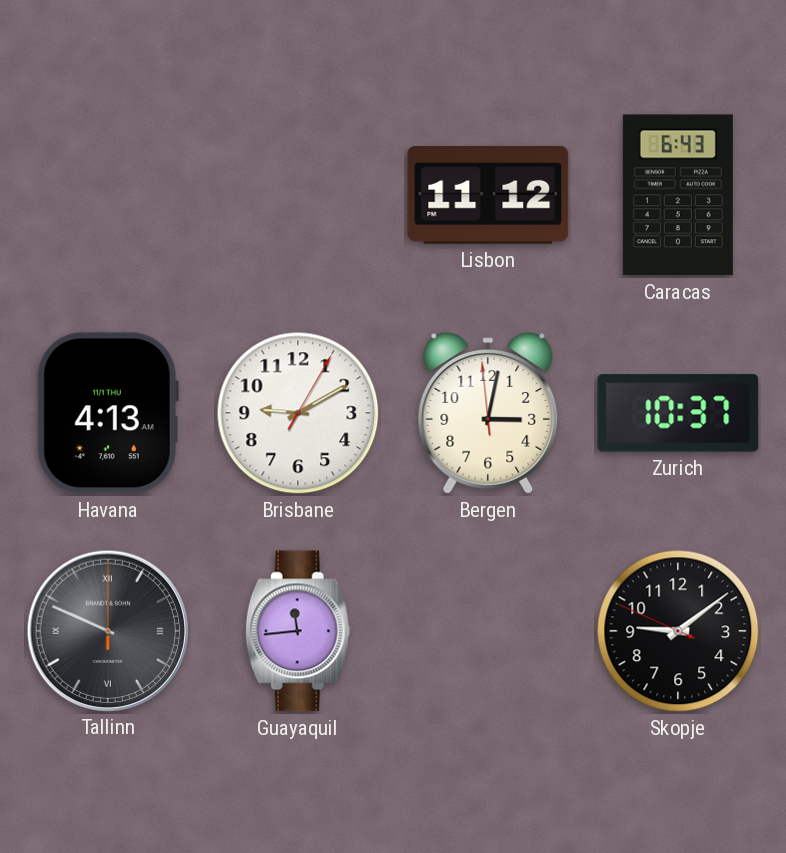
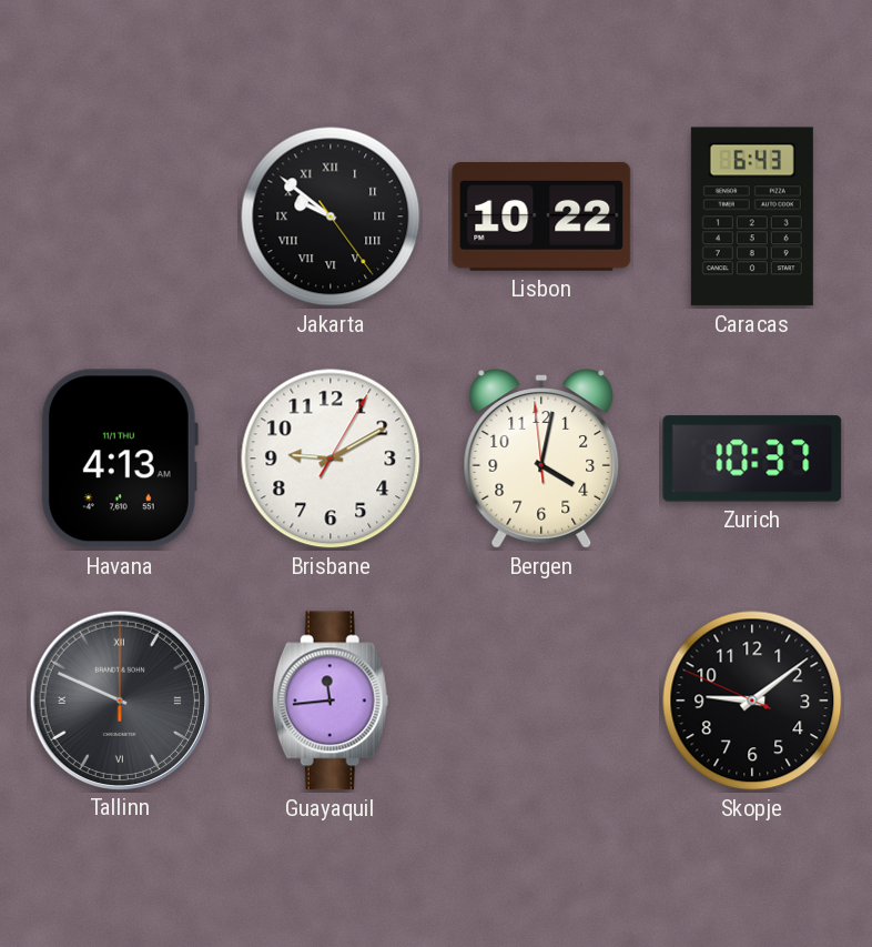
Jakarta: none -> 9:51
Lisbon: 11:12 -> 10:22
Bergen: 3:01 -> 4:01
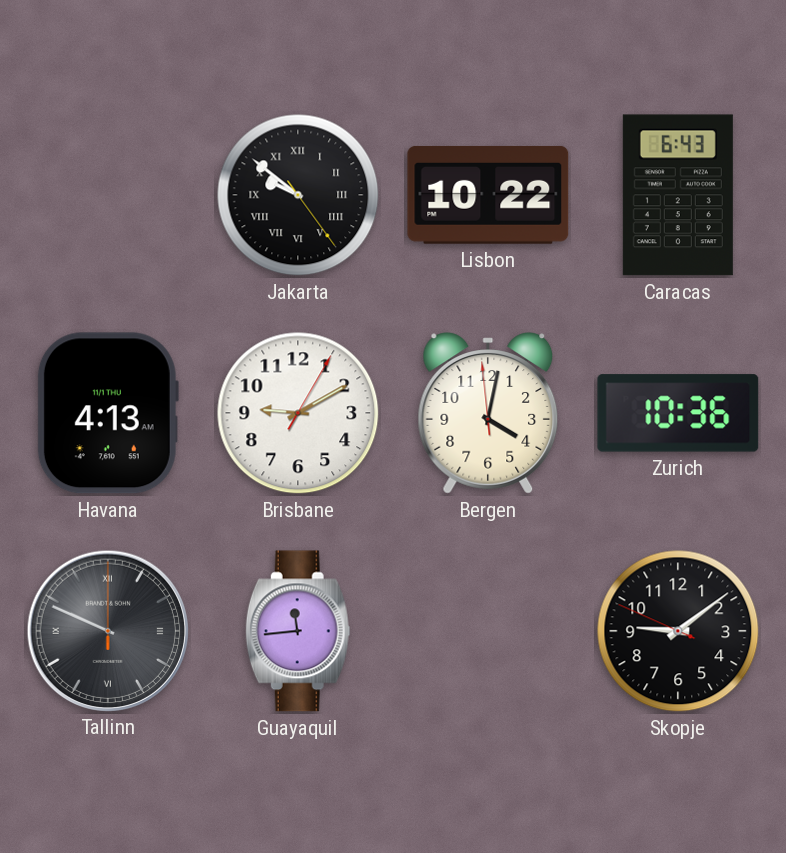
Zurich: 10:37 -> 10:36
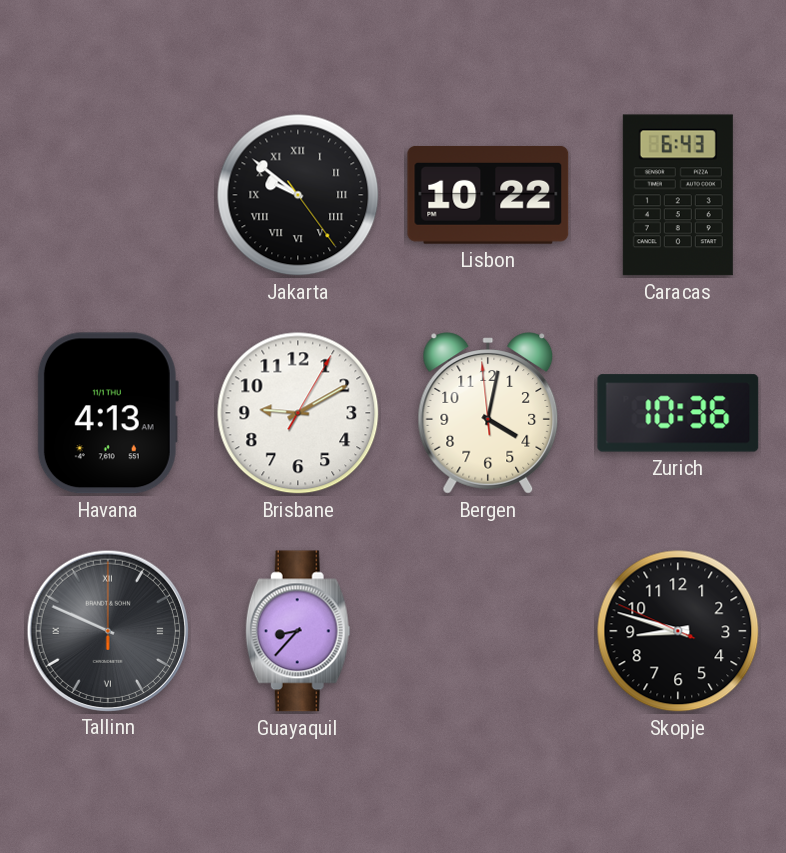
Guayaquil: 11:44 -> 8:37
Skopje: 9:08 -> 8:47
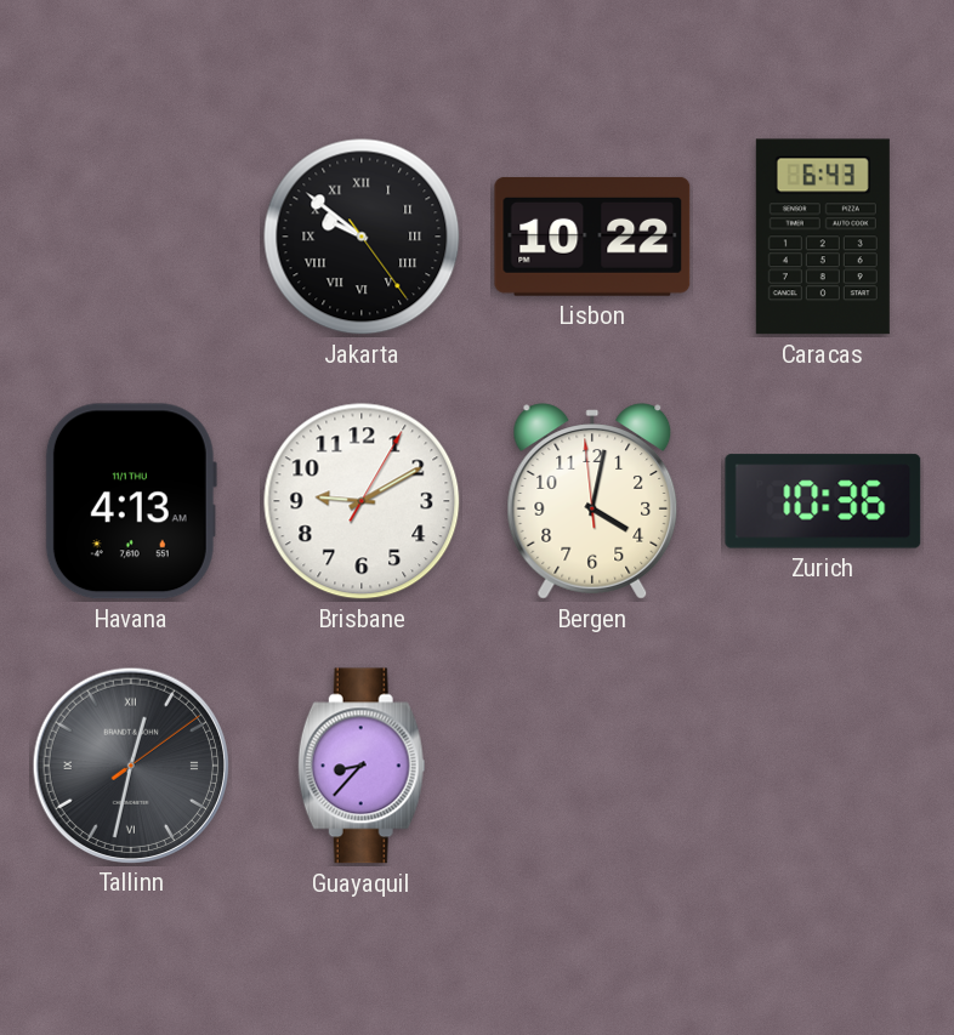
Tallinn: 9:49 -> 12:32
Skopje: 8:47 -> none
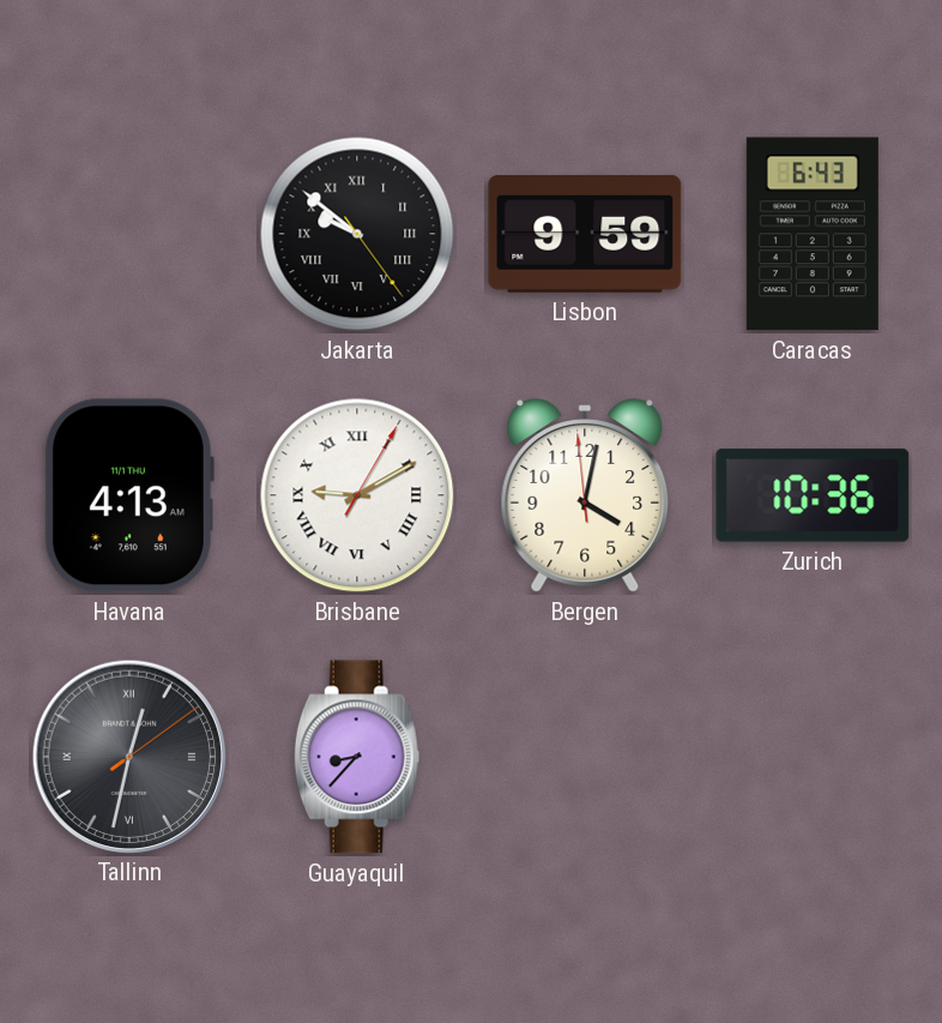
Lisbon: 10:22 -> 9:59
Brisbane numerals: Arabic -> Roman
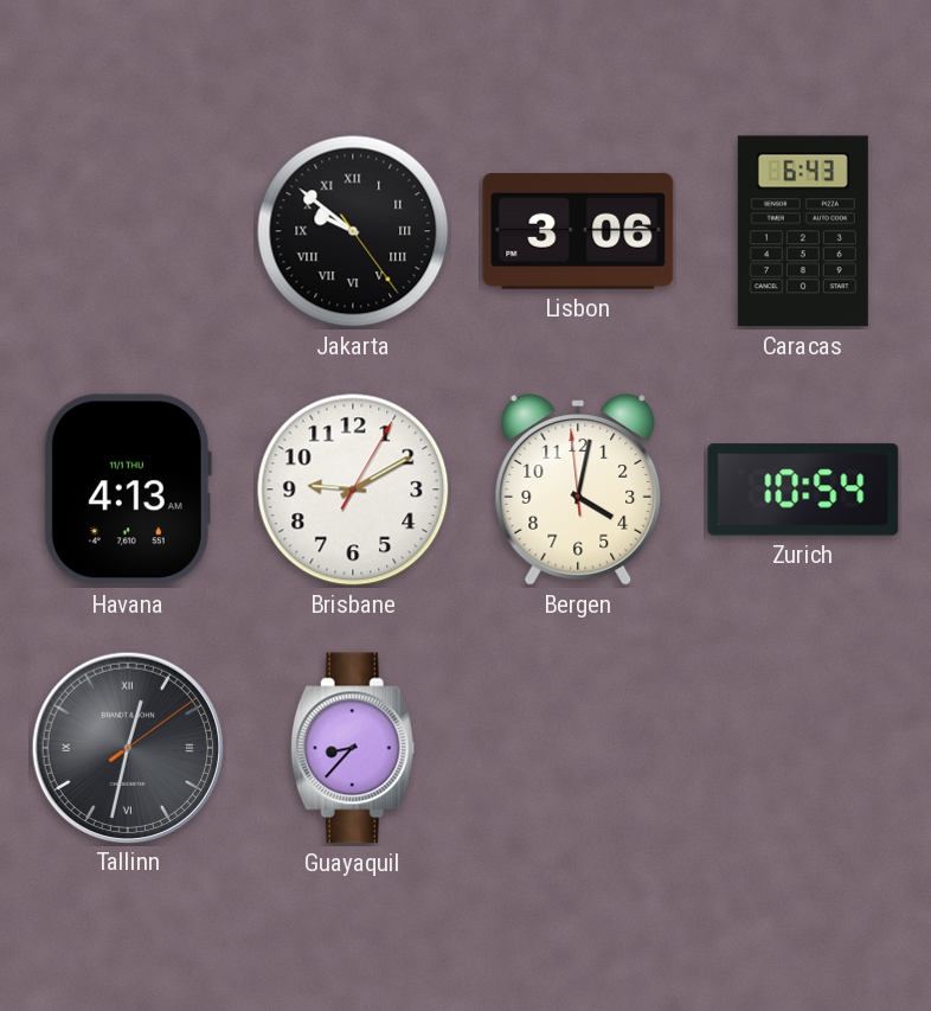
Lisbon: 9:59 -> 3:06
Brisbane numerals: Roman -> Arabic
Zurich: 10:36 -> 10:54
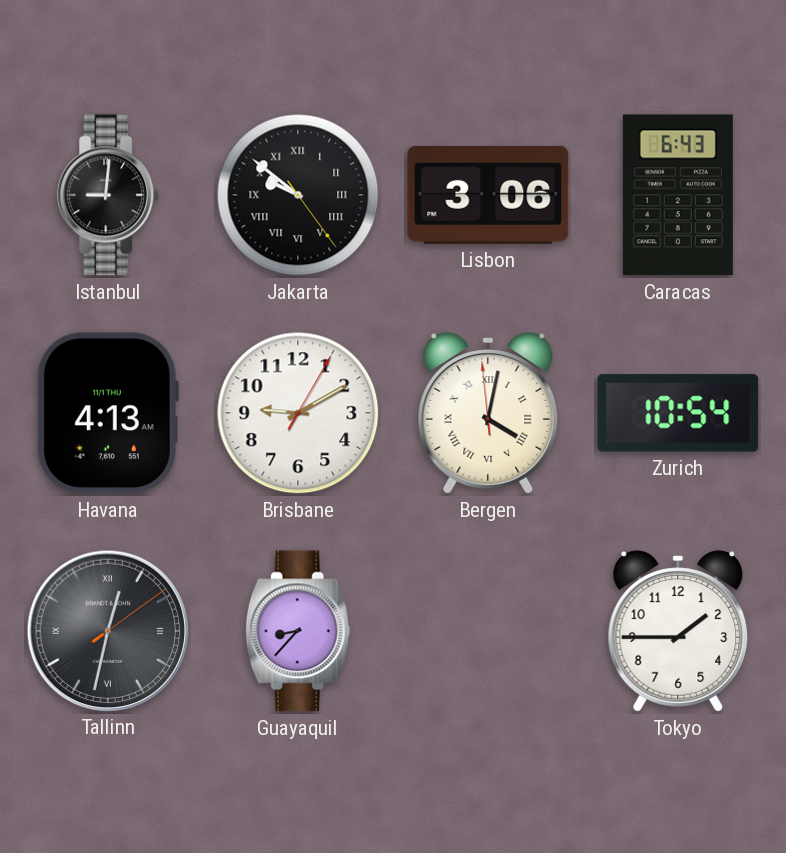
Istanbul: none -> 9:01
Bergen numerals: Arabic -> Roman
Tokyo: none -> 1:45
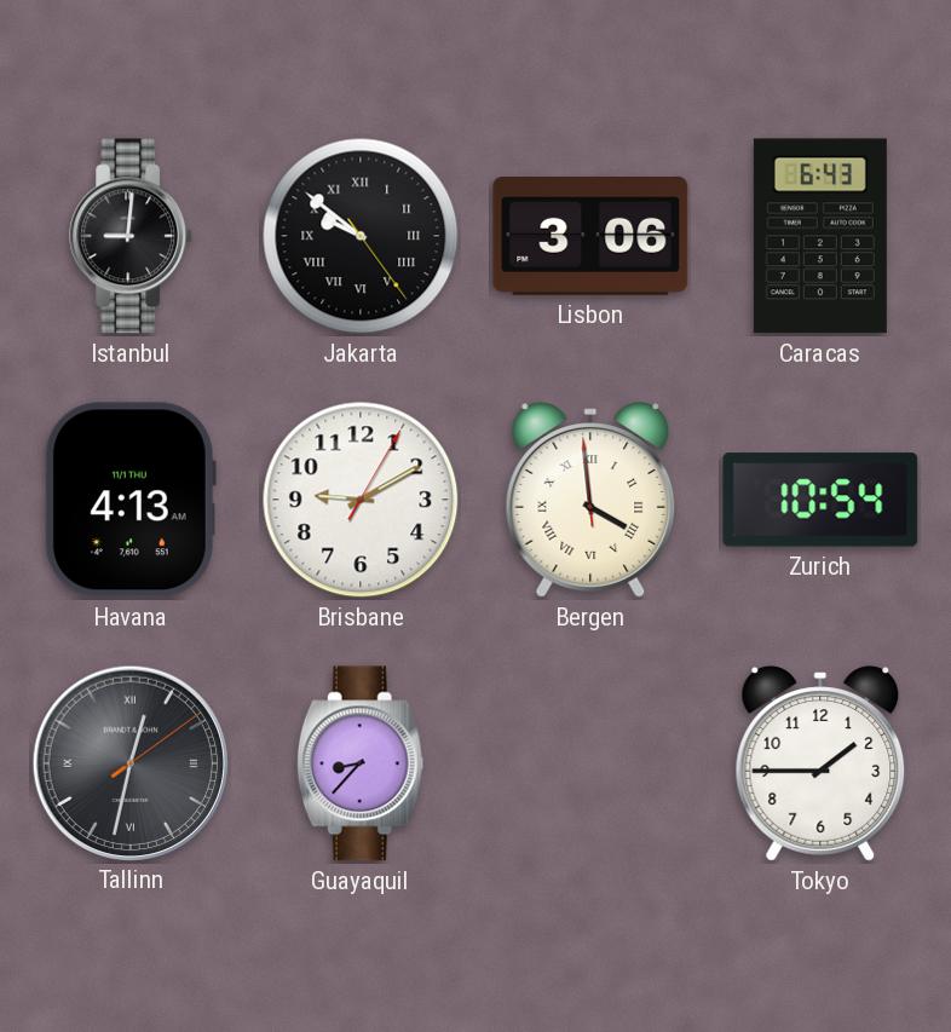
Bergen: 4:01 -> 3:58
